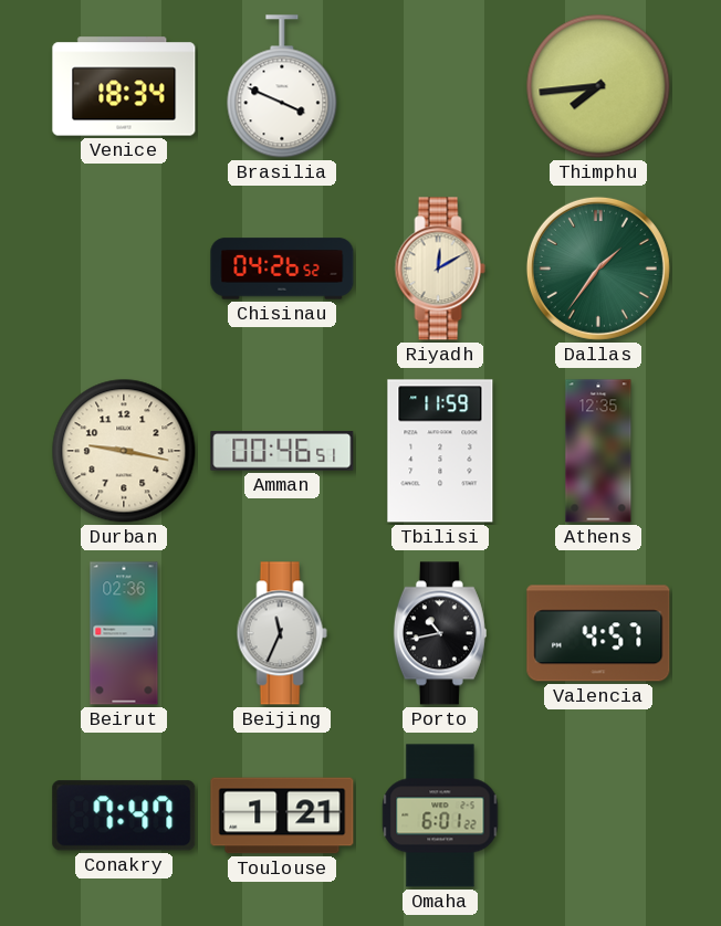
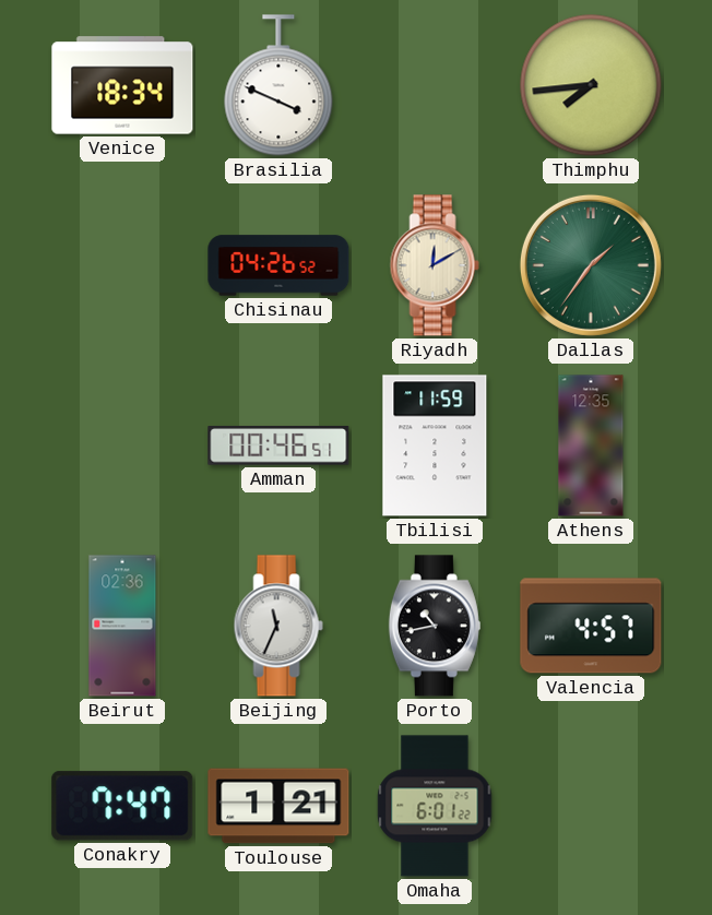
Durban: 9:17 -> none
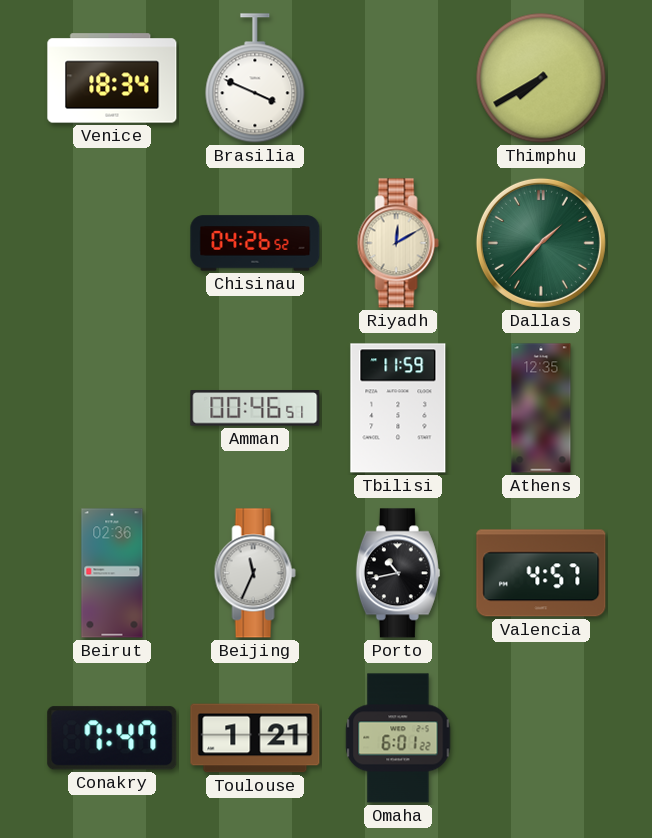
Thimphu: 7:44 -> 7:40
Dallas: 1:36 -> 1:37
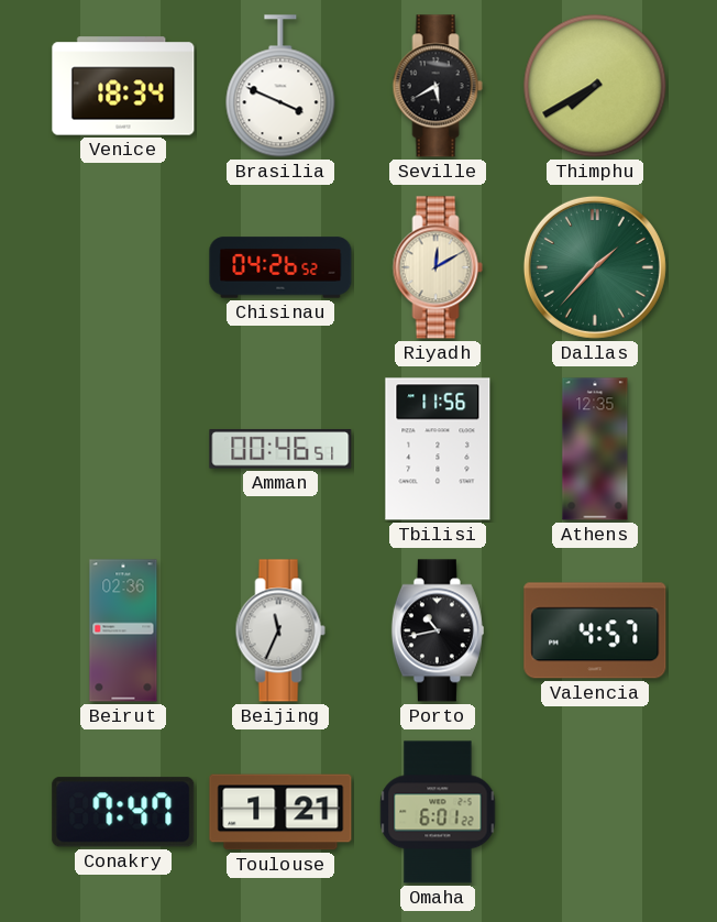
Seville: none -> 5:40
Tbilisi: 11:59 -> 11:56
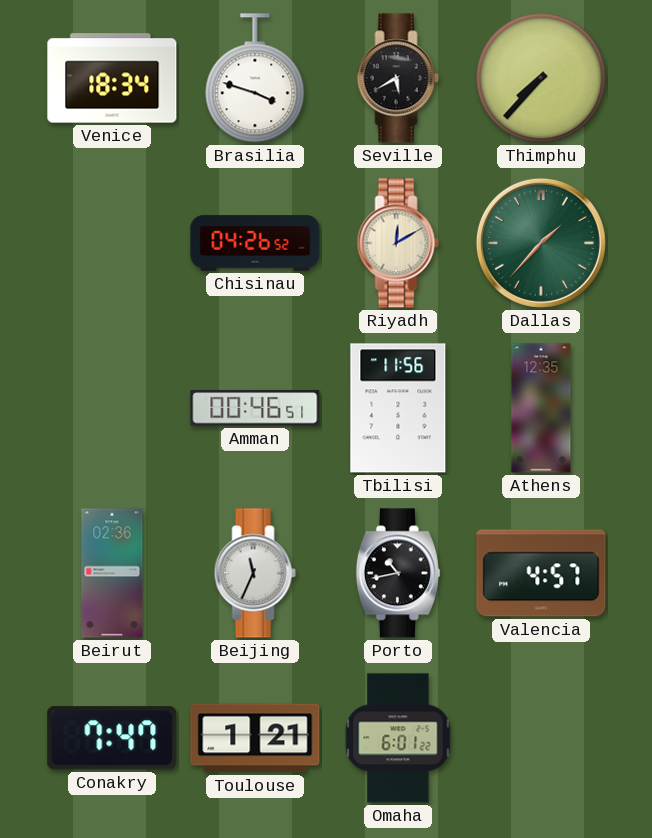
Brasilia: 3:49 -> 3:48
Thimphu: 7:40 -> 7:37
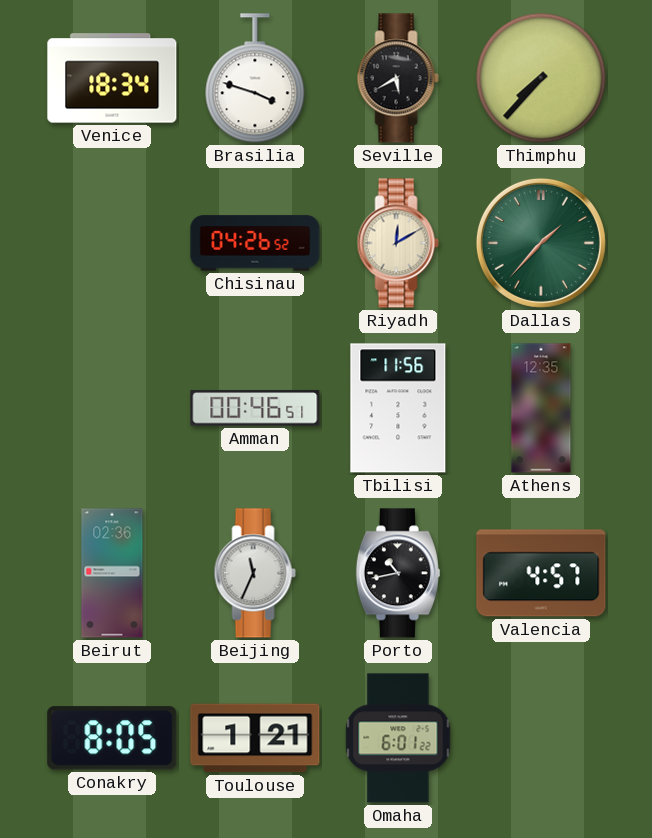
Conakry: 7:47 -> 8:05
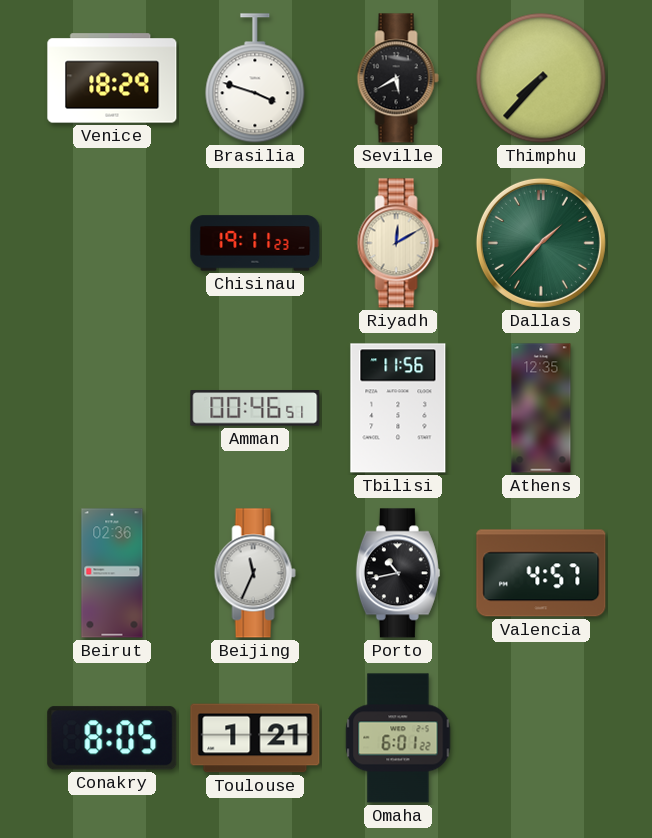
Venice: 18:34 -> 18:29
Chisinau: 04:26 -> 19:11
